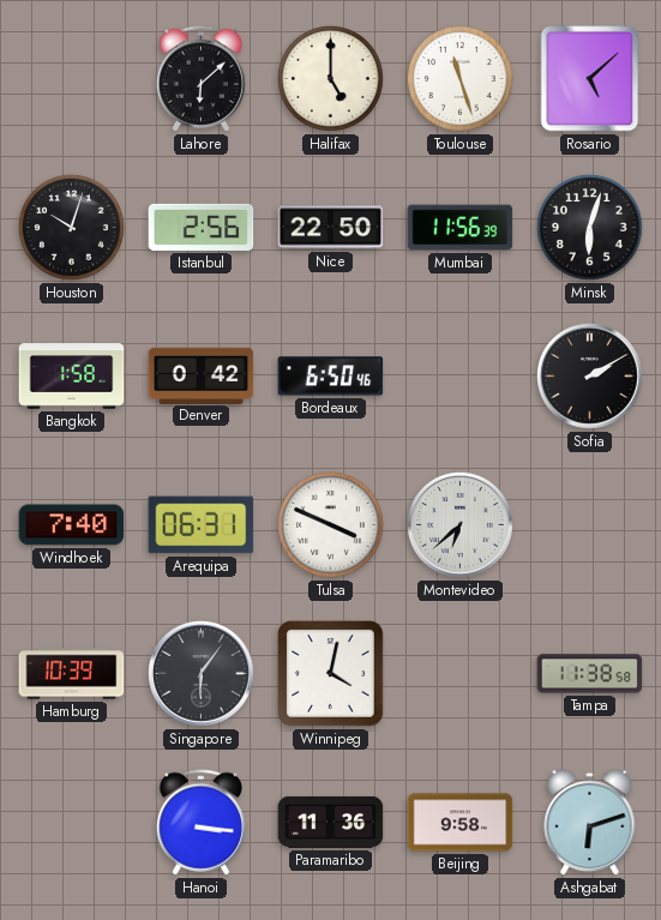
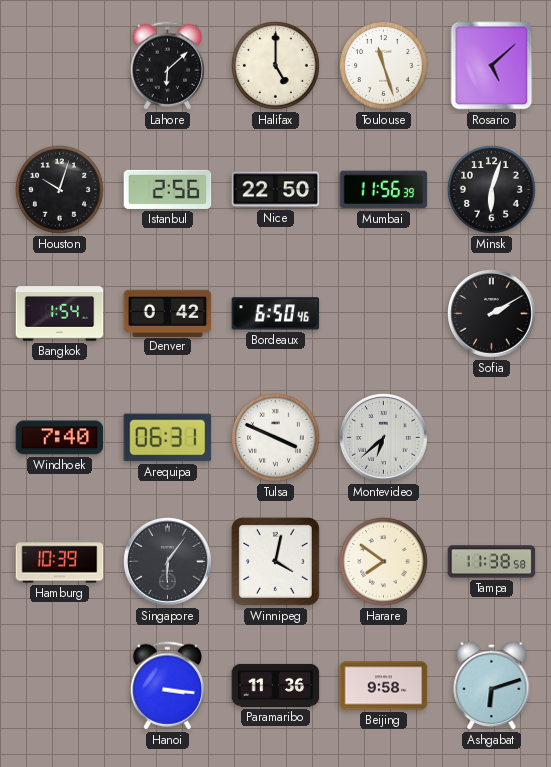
Bangkok: 1:58 -> 1:54
Harare: none -> 7:51
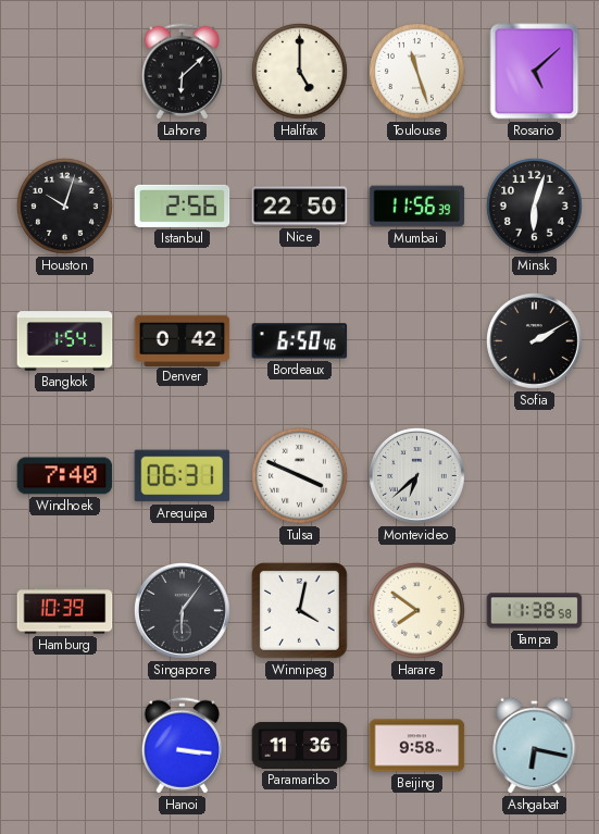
Ashgabat: 6:12 -> 6:17
